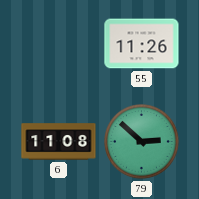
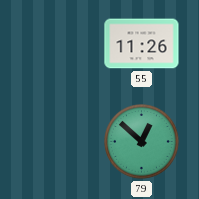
6: 11:08 -> none
79: 2:52 -> 12:52
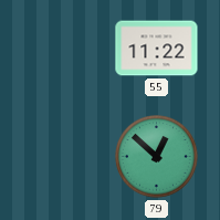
55: 11:26 -> 11:22
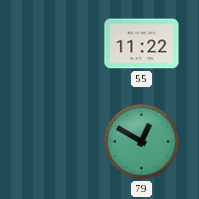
79: 12:52 -> 12:50
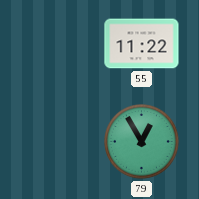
79: 12:50 -> 12:55
